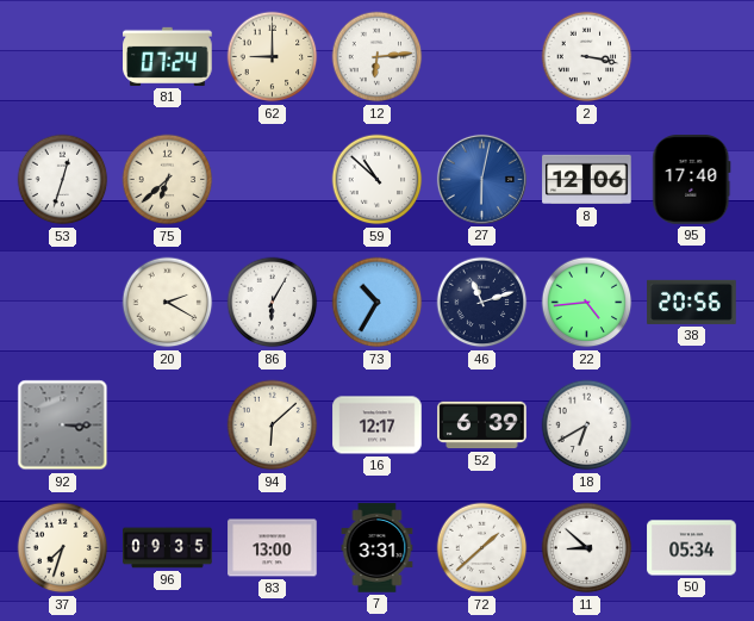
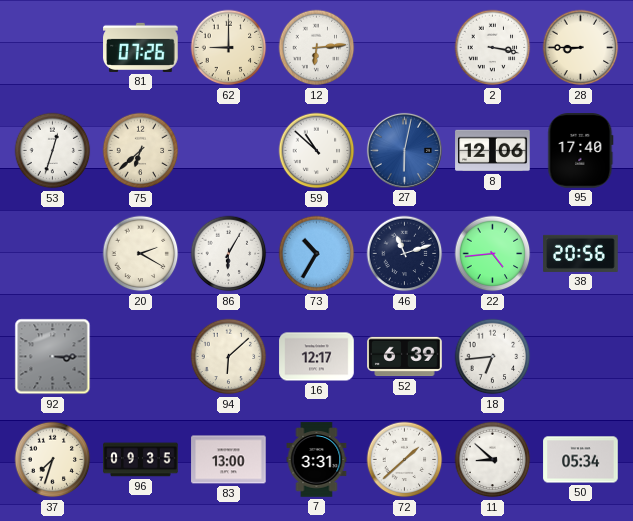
81: 07:24 -> 07:26
28: none -> 8:45
18: 6:40 -> 6:44
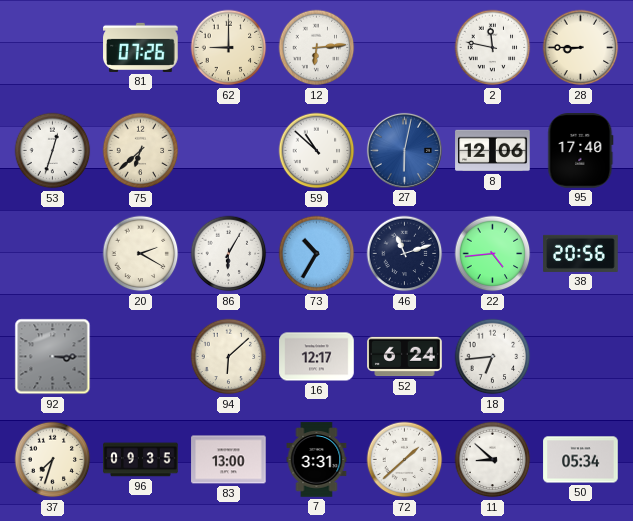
2: 3:17 -> 11:47
52: 6:39 -> 6:24
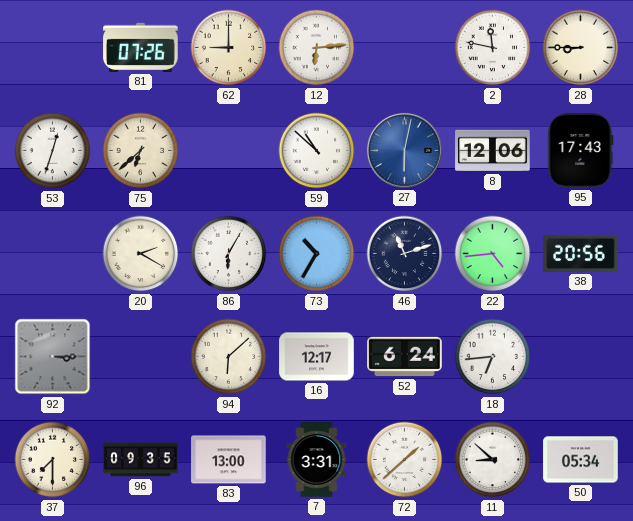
95: 17:40 -> 17:43
37: 7:33 -> 7:30
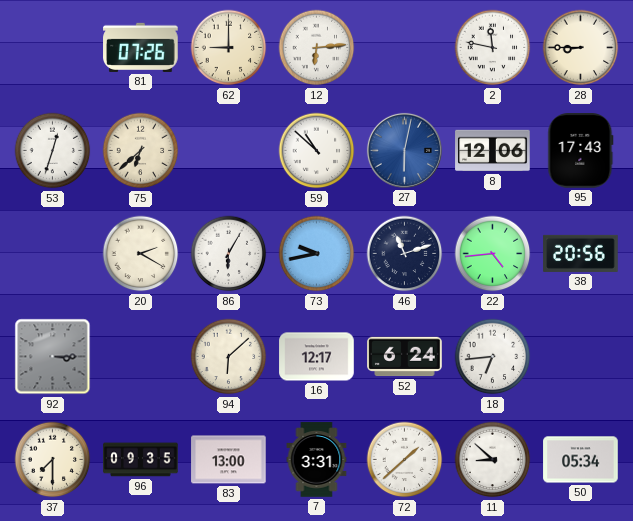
73: 10:35 -> 9:43
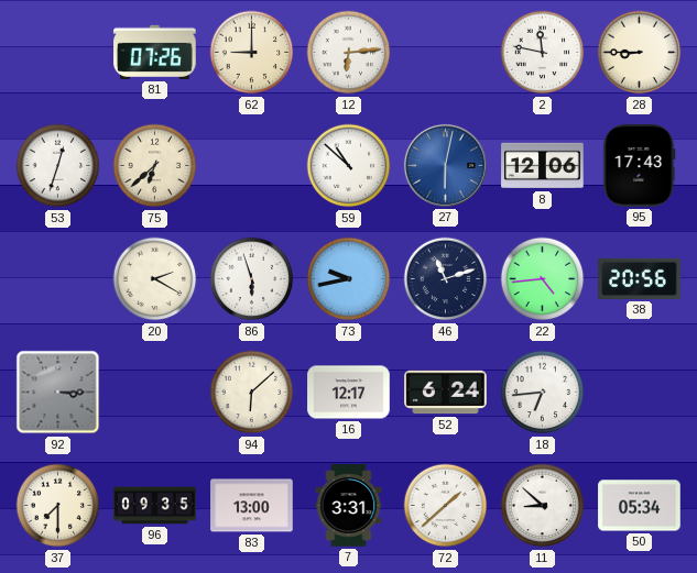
86: 6:05 -> 5:57
